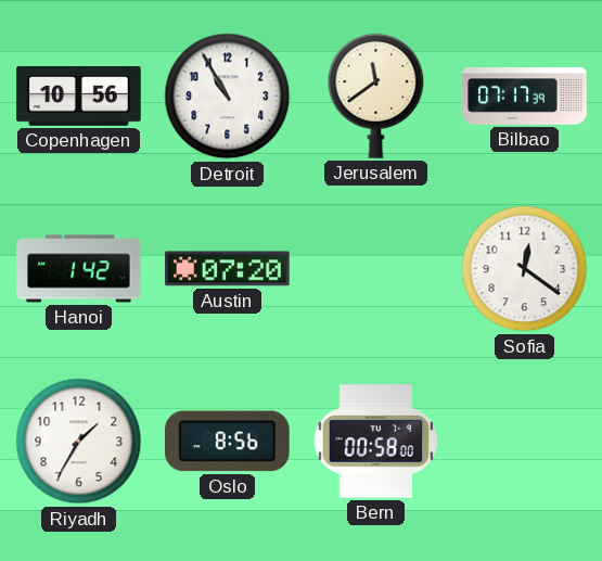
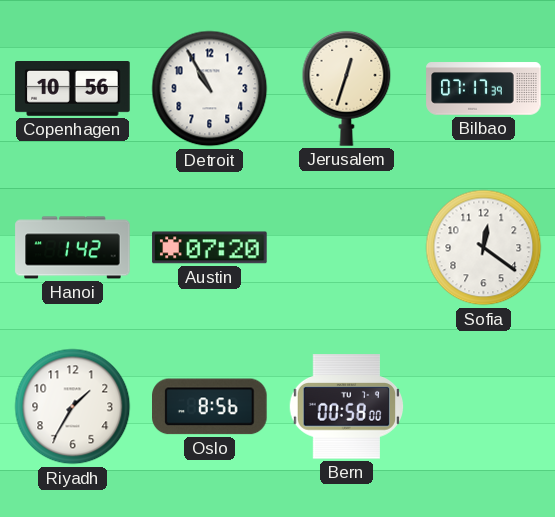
Jerusalem: 11:39 -> 12:33
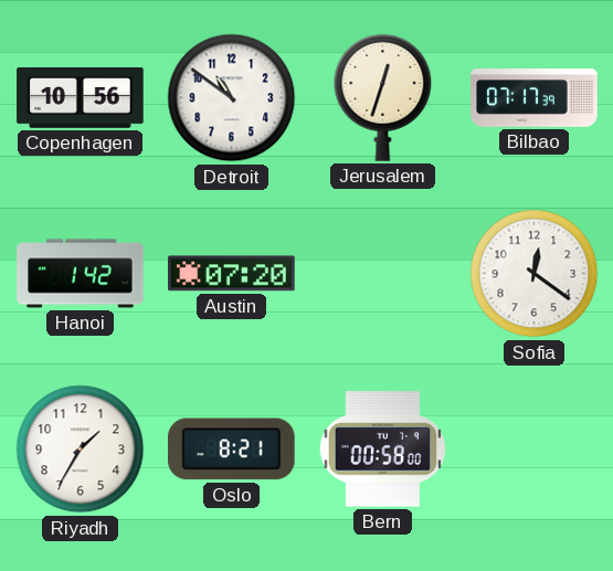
Detroit: 10:55 -> 10:51
Oslo: 8:56 -> 8:21
